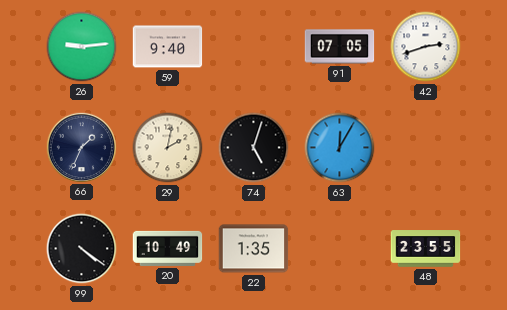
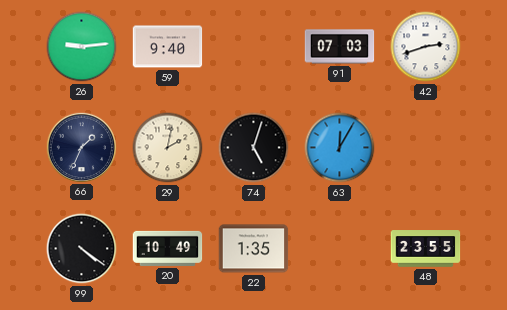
91: 07:05 -> 07:03
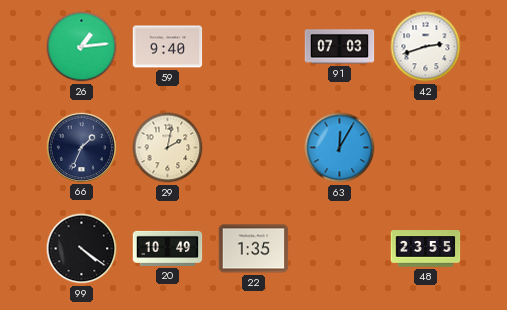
26: 9:14 -> 1:14
74: 5:03 -> none
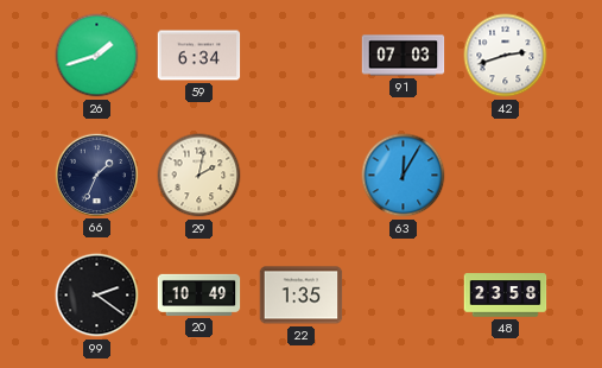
26: 1:14 -> 1:42
59: 9:40 -> 6:34
99: 4:21 -> 2:21
48: 23:55 -> 23:58
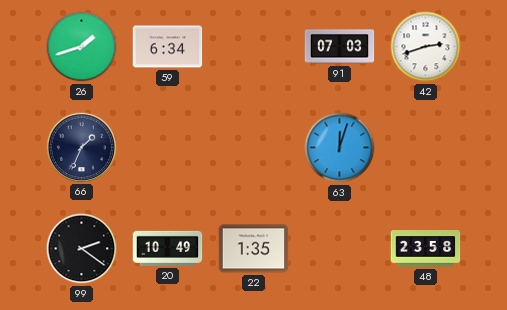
29: 2:02 -> none
63: 12:05 -> 12:03
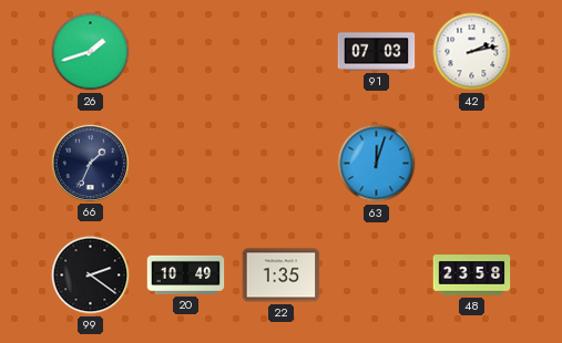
59: 6:34 -> none
42: 2:42 -> 2:13
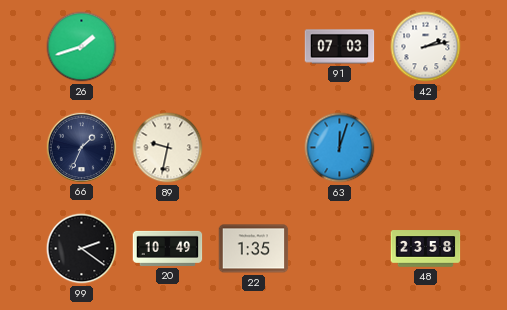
89: none -> 9:32
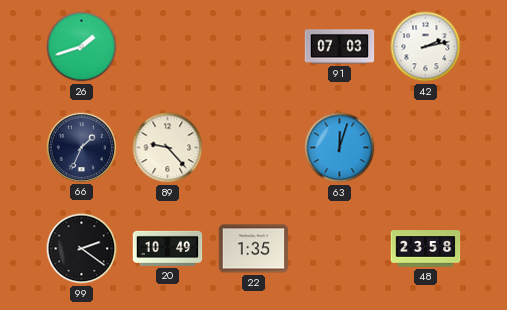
89: 9:32 -> 9:23
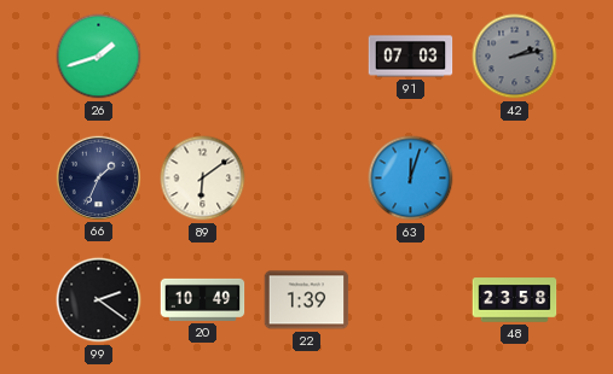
42 dial: white -> grey
89: 9:23 -> 6:09
22: 1:35 -> 1:39
